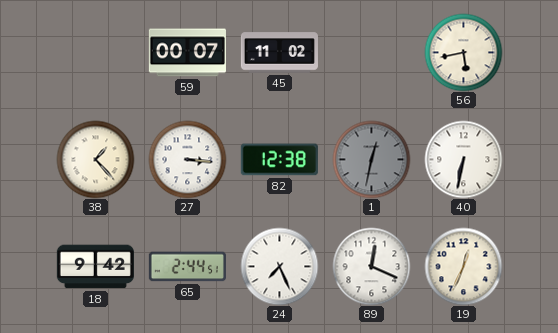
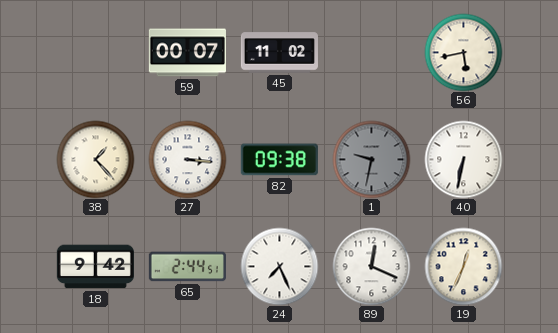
82: 12:38 -> 09:38
1: 12:32 -> 9:32
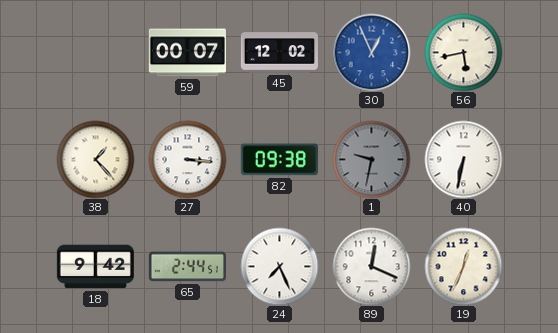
45: 11:02 -> 12:02
30: none -> 12:56
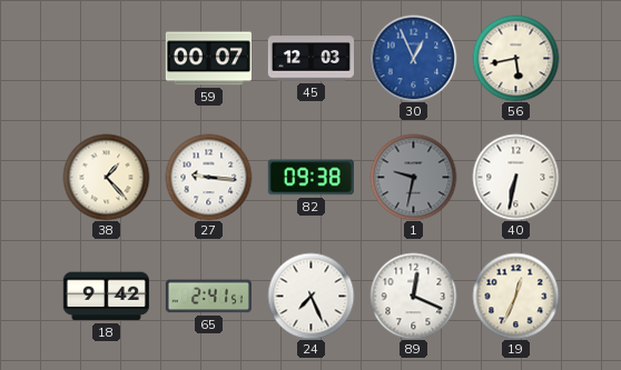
45: 12:02 -> 12:03
27: 3:16 -> 9:16
65: 2:44 -> 2:41
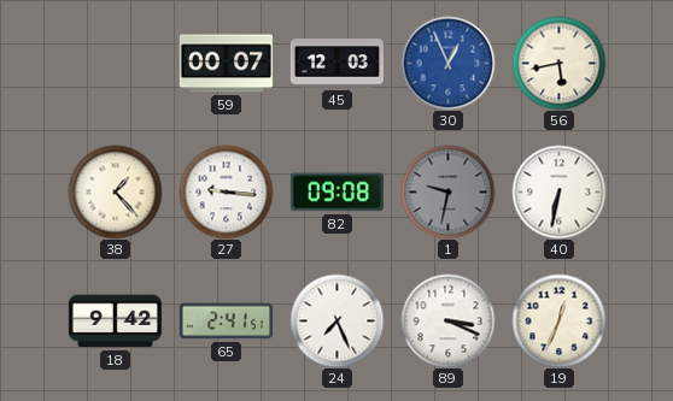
82: 09:38 -> 09:08
89: 12:19 -> 3:19
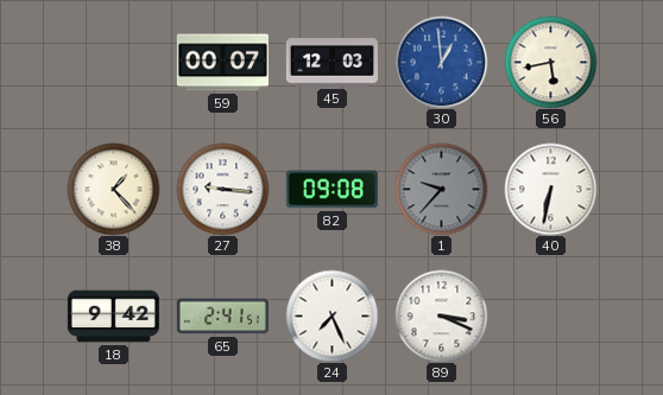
30: 12:56 -> 12:59
1: 9:32 -> 9:37
19: 12:34 -> none
